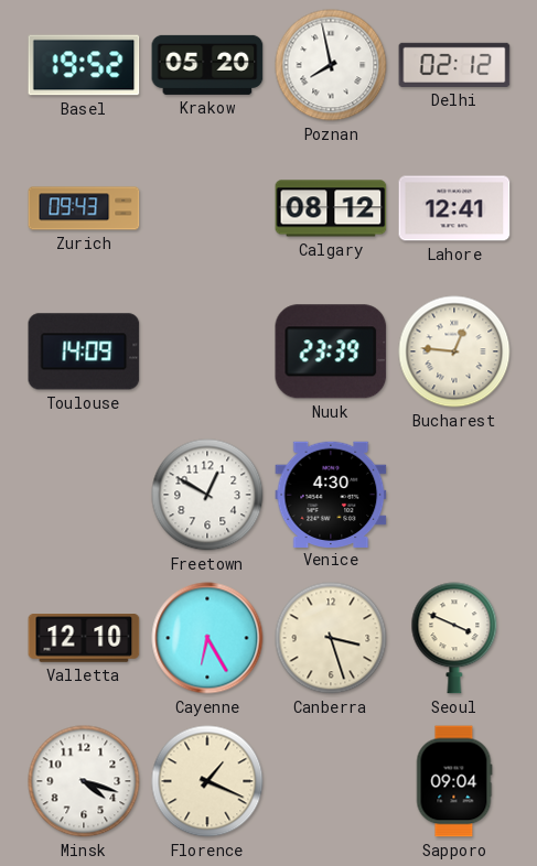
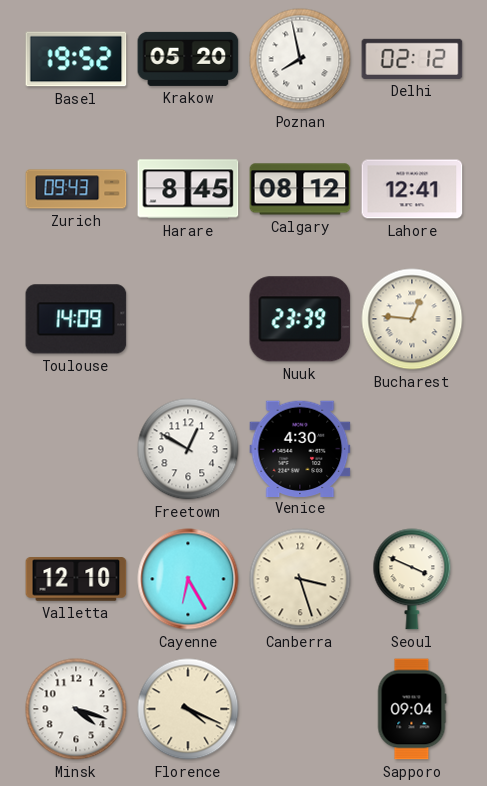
Harare: none -> 8:45
Florence: 1:19 -> 4:19
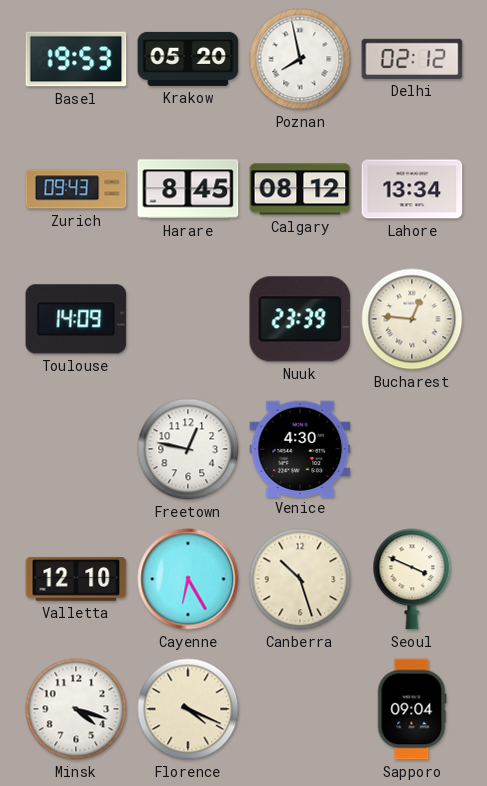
Basel: 19:52 -> 19:53
Lahore: 12:41 -> 13:34
Freetown: 12:50 -> 12:47
Canberra: 3:27 -> 10:27
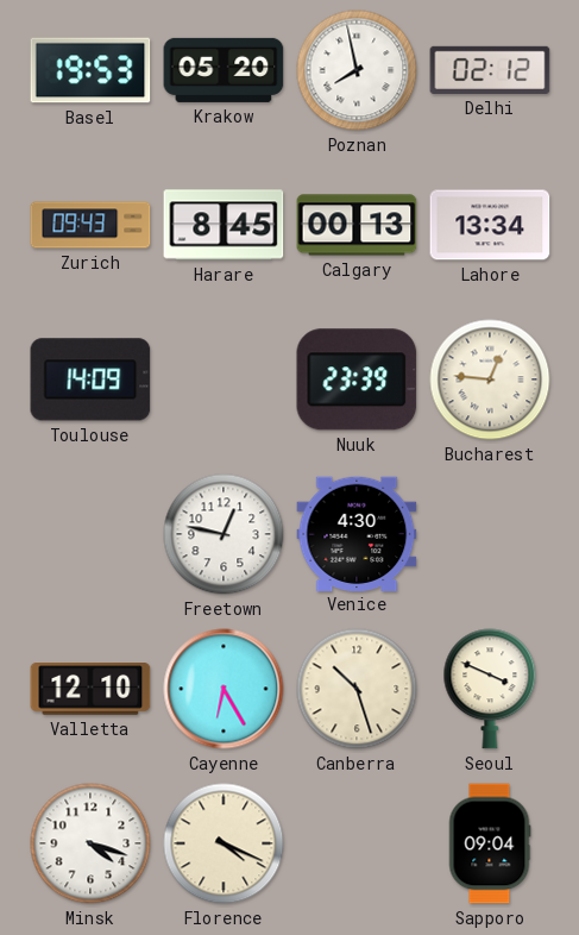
Calgary: 08:12 -> 00:13
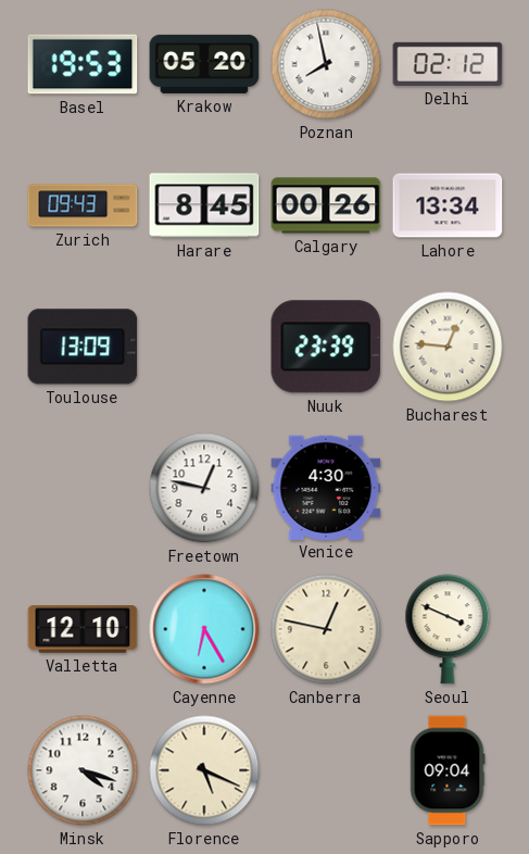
Calgary: 00:13 -> 00:26
Toulouse: 14:09 -> 13:09
Canberra: 10:27 -> 12:47
Florence: 4:19 -> 5:19
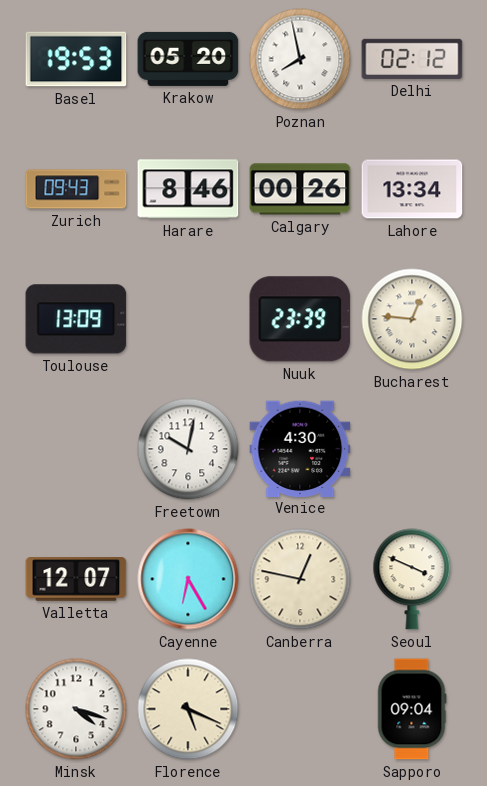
Harare: 8:45 -> 8:46
Freetown: 12:47 -> 10:02
Valletta: 12:10 -> 12:07
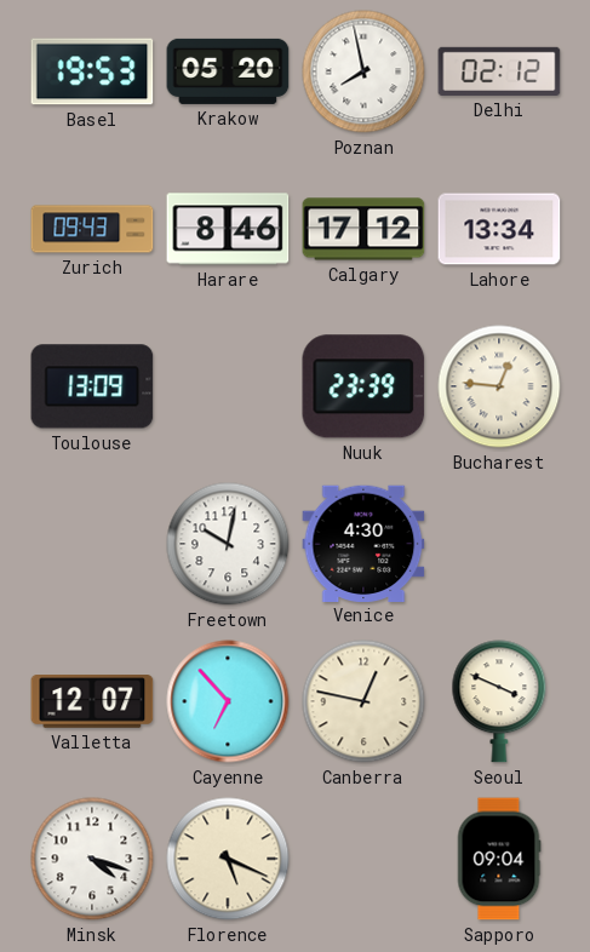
Calgary: 00:26 -> 17:12
Cayenne: 6:25 -> 6:53
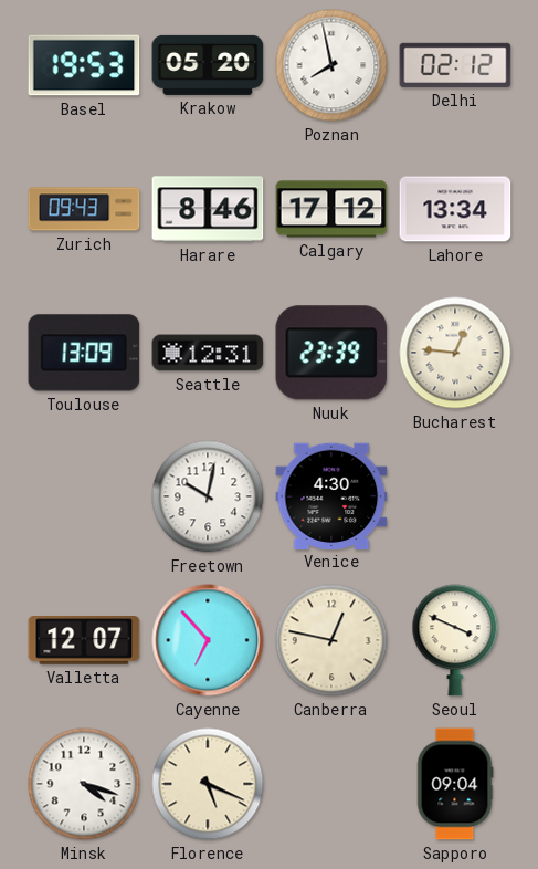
Seattle: none -> 12:31
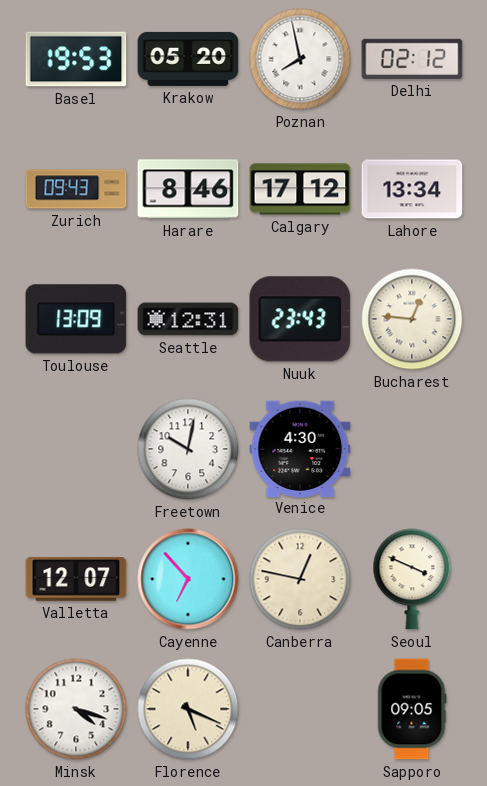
Nuuk: 23:39 -> 23:43
Sapporo: 09:04 -> 09:05
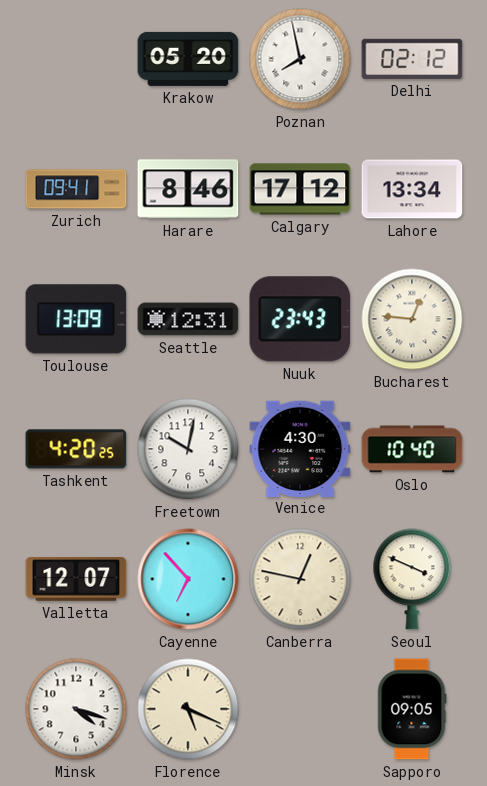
Basel: 19:53 -> none
Zurich: 09:43 -> 09:41
Tashkent: none -> 4:20
Oslo: none -> 10:40
